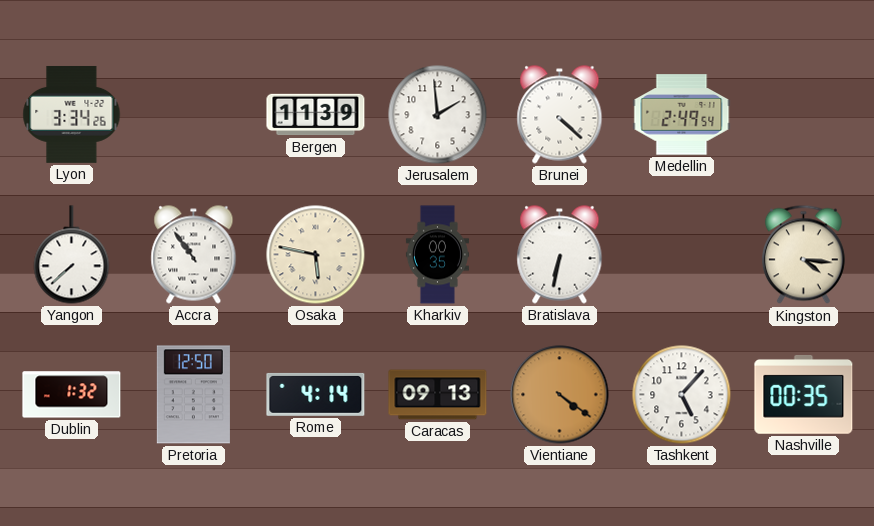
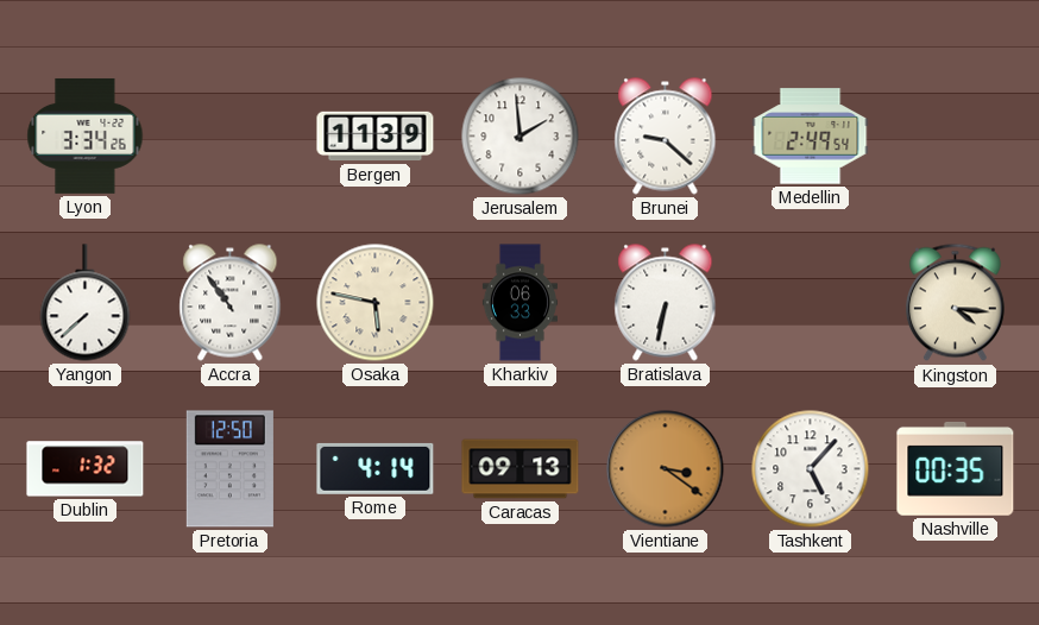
Brunei: 4:22 -> 9:22
Kharkiv: 00:35 -> 06:33
Vientiane: 4:21 -> 3:21
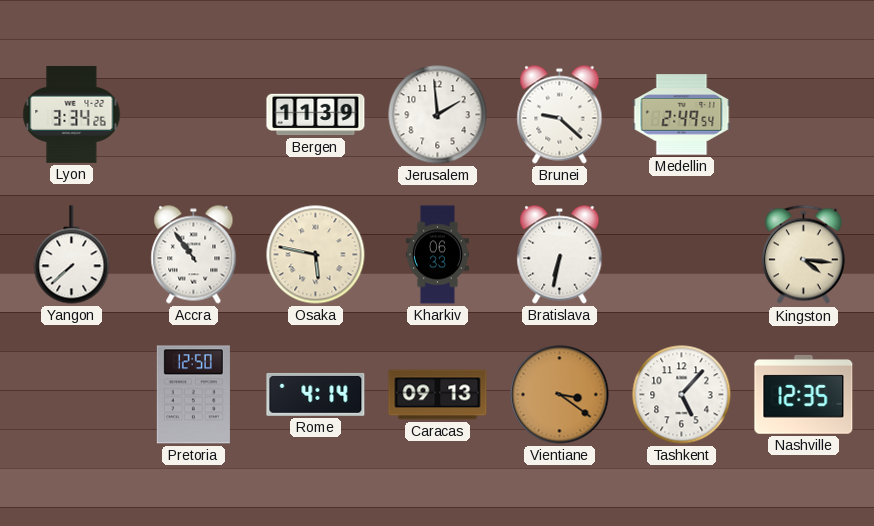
Dublin: 1:32 -> none
Nashville: 00:35 -> 12:35
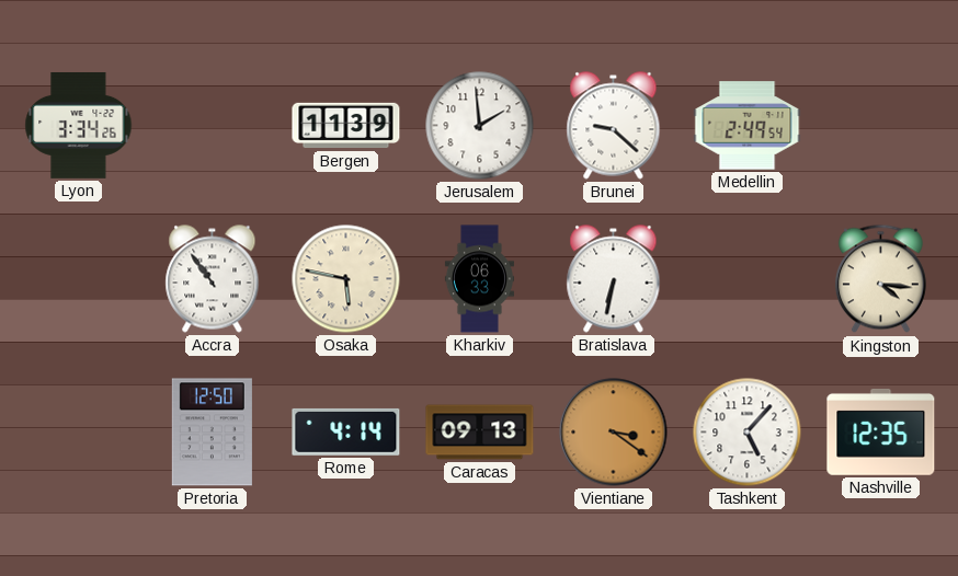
Yangon: 7:38 -> none
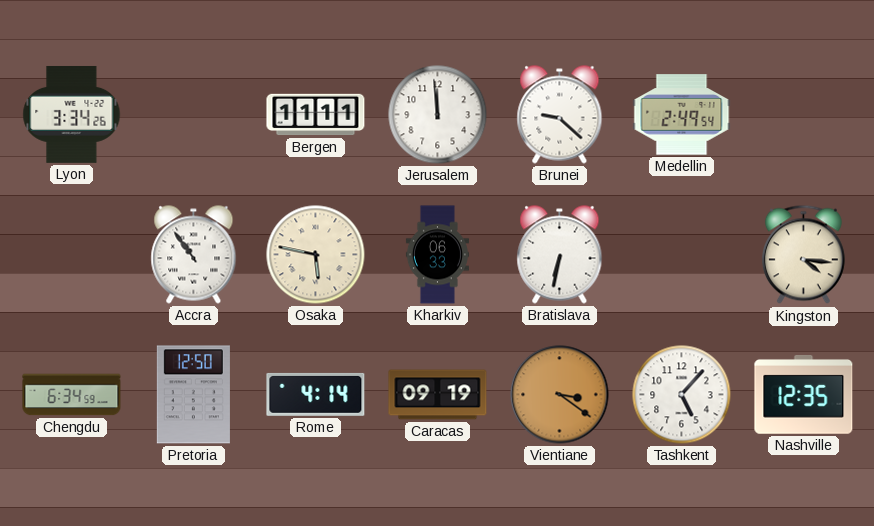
Bergen: 11:39 -> 11:11
Jerusalem: 1:59 -> 11:59
Chengdu: none -> 6:34
Caracas: 09:13 -> 09:19
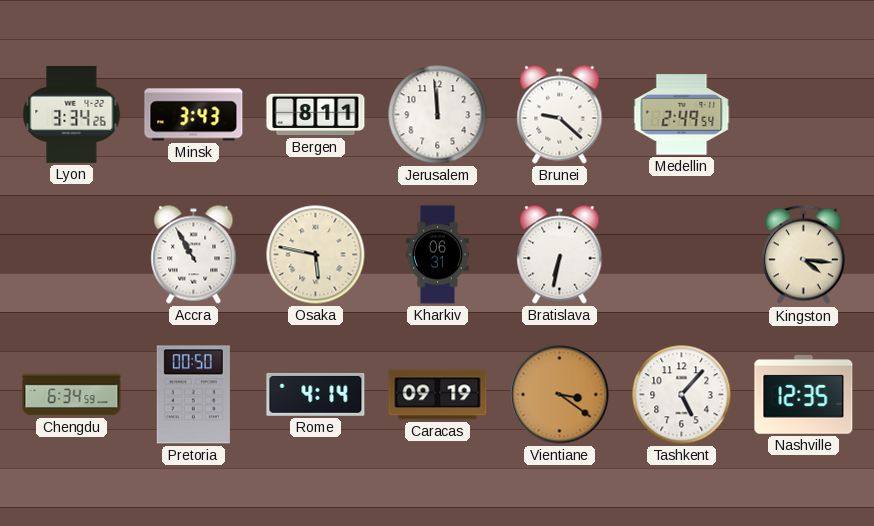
Minsk: none -> 3:43
Bergen: 11:11 -> 8:11
Accra: 10:54 -> 10:55
Kharkiv: 06:33 -> 06:31
Pretoria: 12:50 -> 00:50
